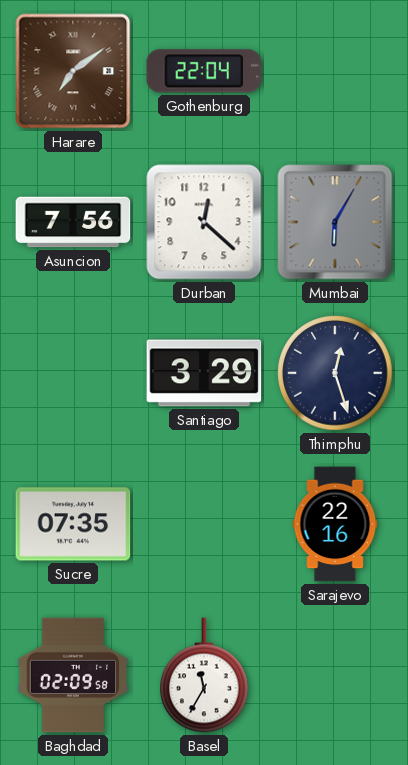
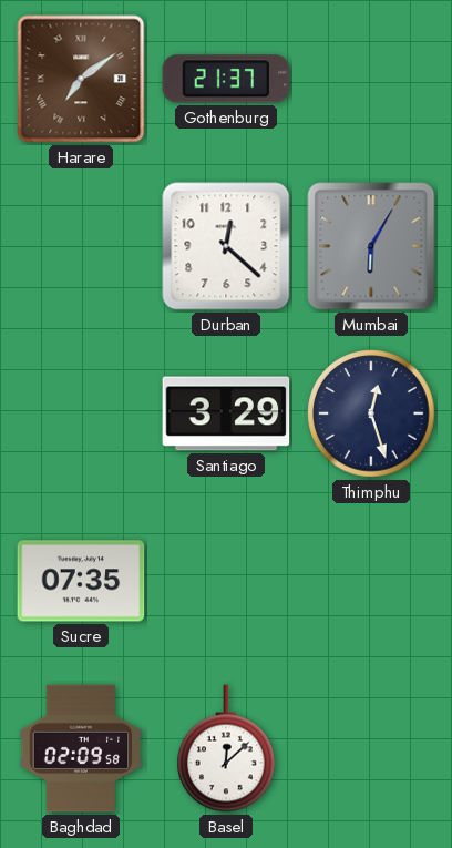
Gothenburg: 22:04 -> 21:37
Asuncion: 7:56 -> none
Sarajevo: 22:16 -> none
Basel: 11:35 -> 12:08
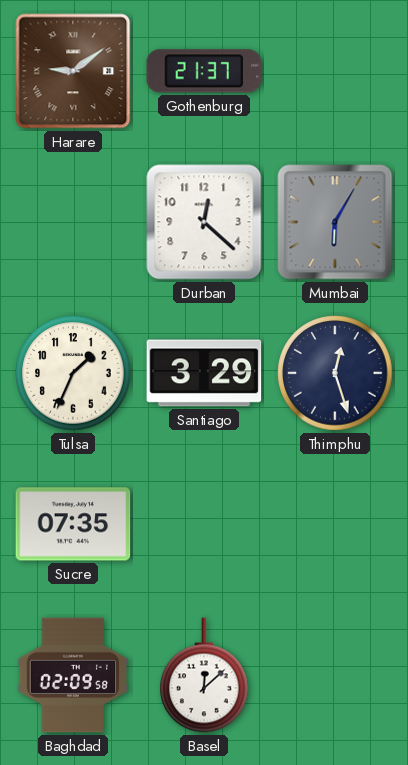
Harare: 7:09 -> 9:09
Tulsa: none -> 1:34
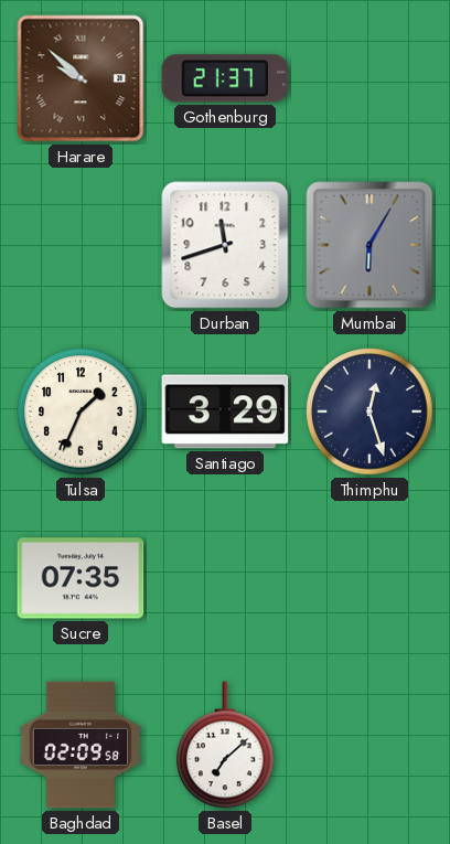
Harare: 9:09 -> 9:52
Durban: 12:22 -> 11:42
Basel: 12:08 -> 7:08
